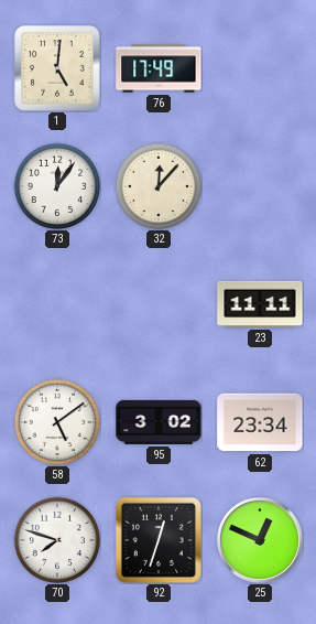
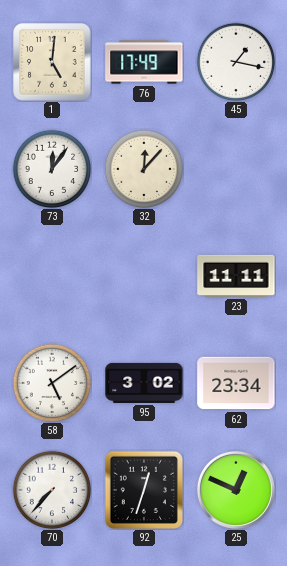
45: none -> 1:17
70: 7:48 -> 7:37
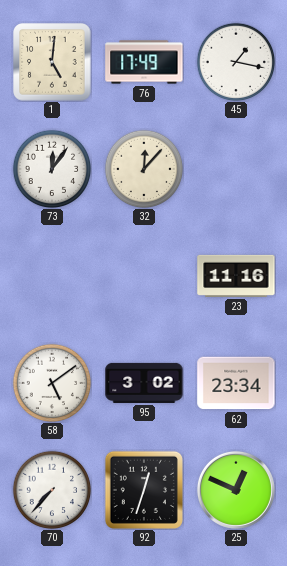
23: 11:11 -> 11:16
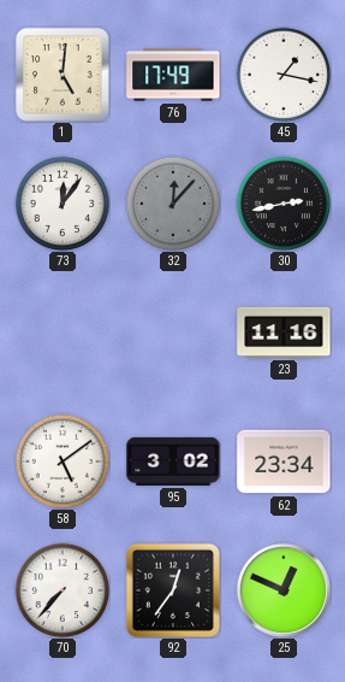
32 dial: cream -> grey
30: none -> 2:43
92: 12:33 -> 12:36
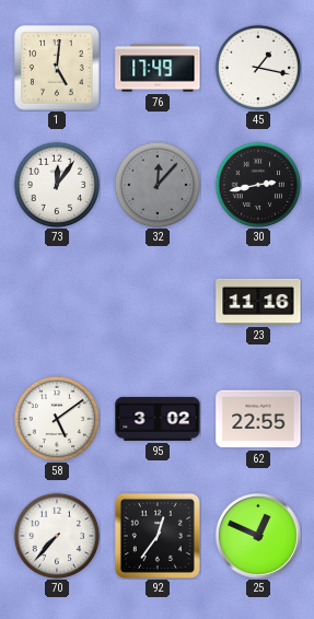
62: 23:34 -> 22:55
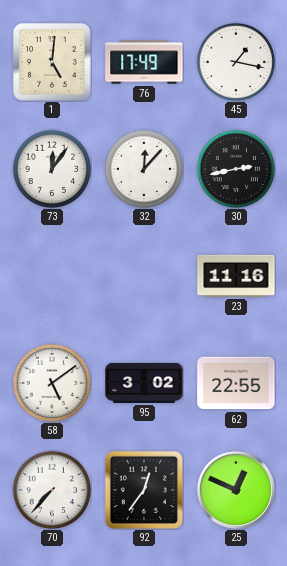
32 dial: grey -> white
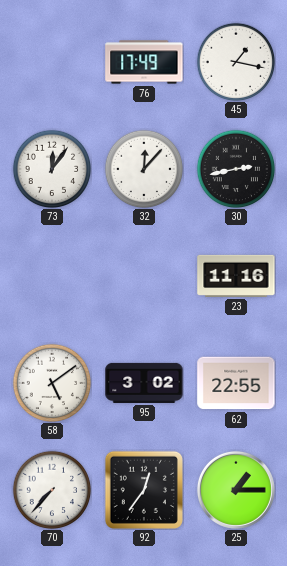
1: 5:01 -> none
25: 12:49 -> 1:15
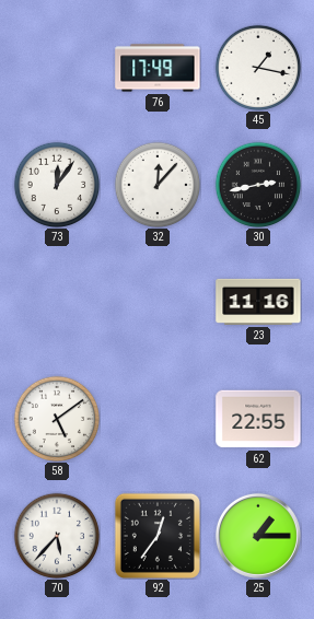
95: 3:02 -> none
70: 7:37 -> 5:37
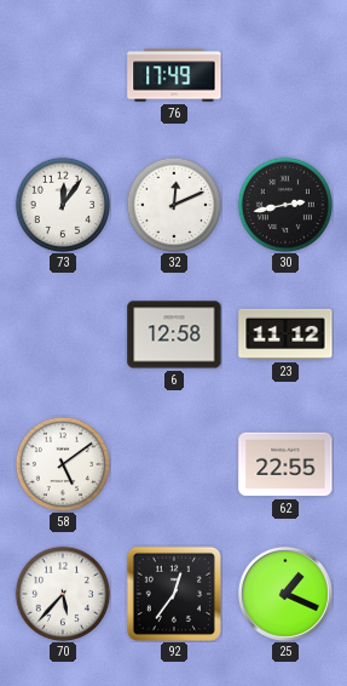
45: 1:17 -> none
32: 12:07 -> 12:11
6: none -> 12:58
23: 11:16 -> 11:12
25: 1:15 -> 1:19
